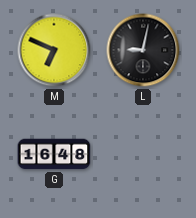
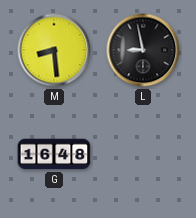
M: 6:49 -> 8:29
L: 9:02 -> 8:58
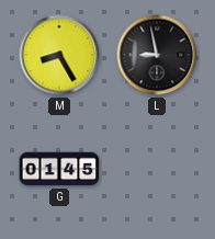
M: 8:29 -> 8:25
G: 16:48 -> 01:45
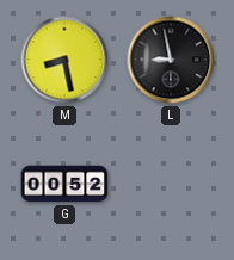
M: 8:25 -> 8:28
G: 01:45 -> 00:52
